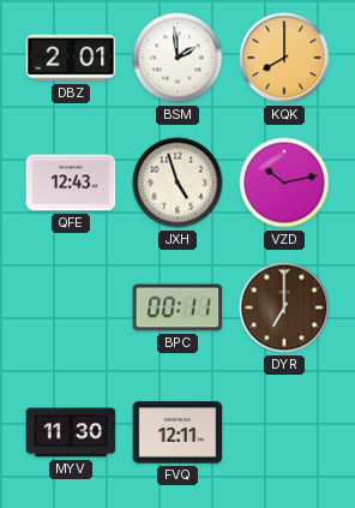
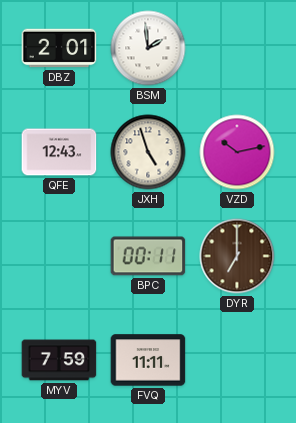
KQK: 8:00 -> none
MYV: 11:30 -> 7:59
FVQ: 12:11 -> 11:11
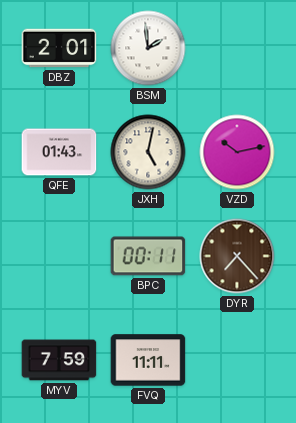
QFE: 12:43 -> 01:43
JXH: 4:57 -> 5:02
DYR: 7:00 -> 7:23
